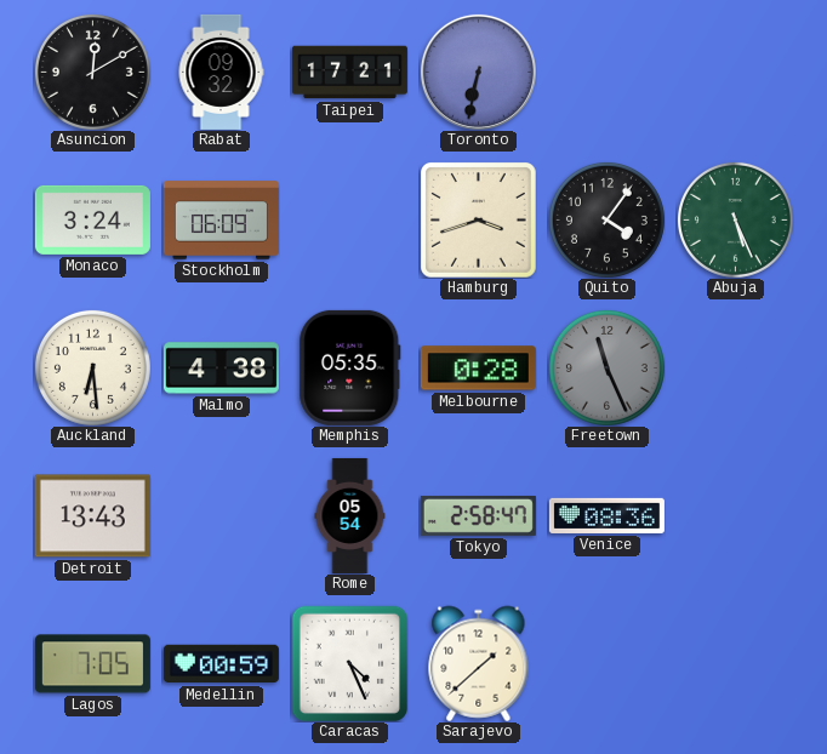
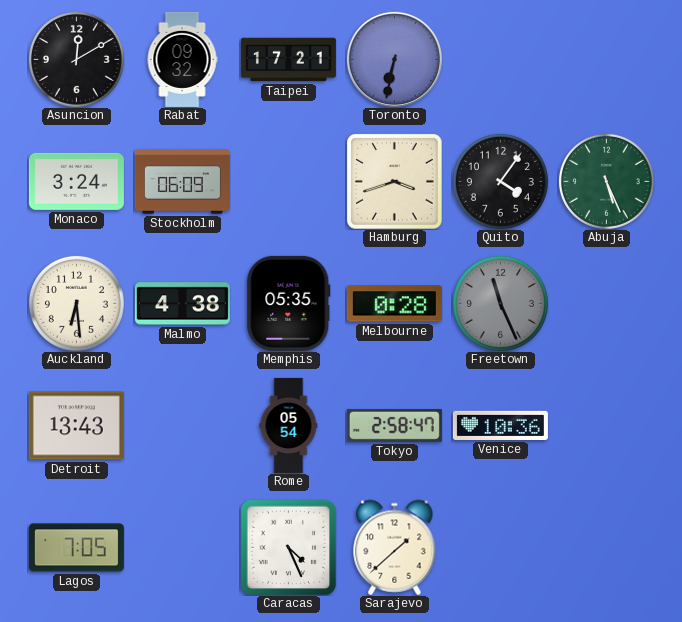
Venice: 08:36 -> 10:36
Medellin: 00:59 -> none
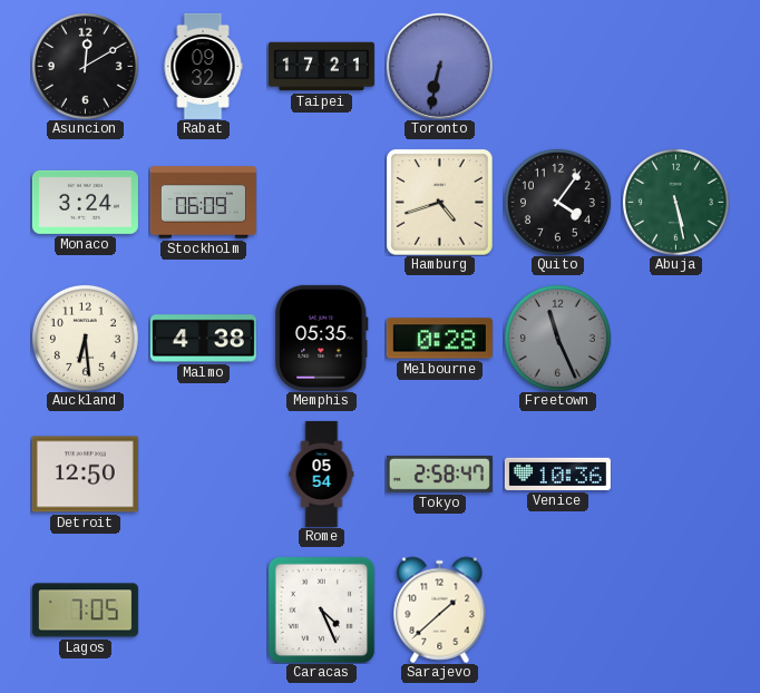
Hamburg: 3:42 -> 4:42
Abuja: 5:26 -> 5:28
Detroit: 13:43 -> 12:50
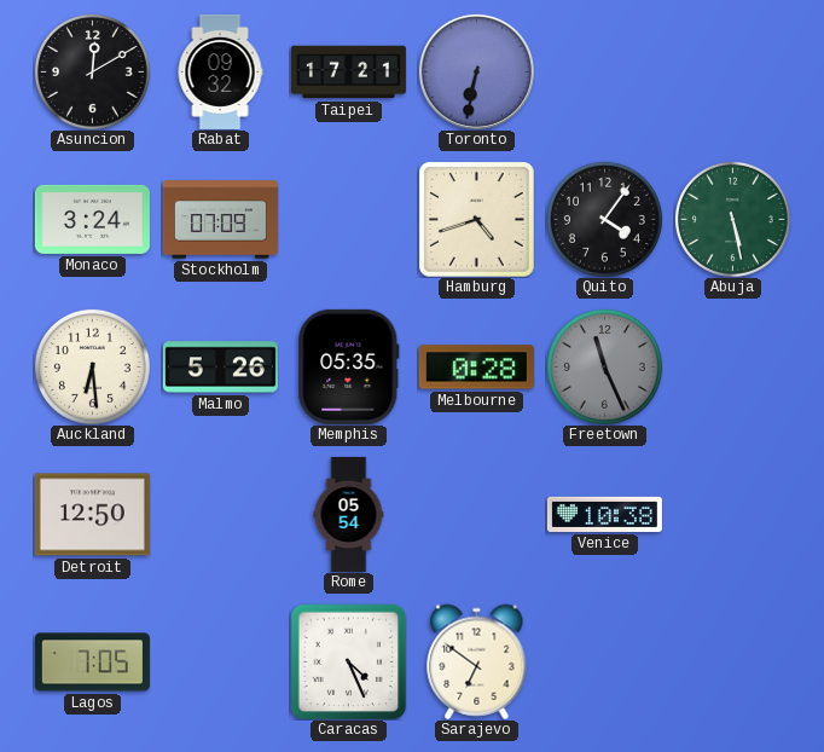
Stockholm: 06:09 -> 07:09
Malmo: 4:38 -> 5:26
Tokyo: 2:58 -> none
Venice: 10:36 -> 10:38
Sarajevo: 1:38 -> 6:51
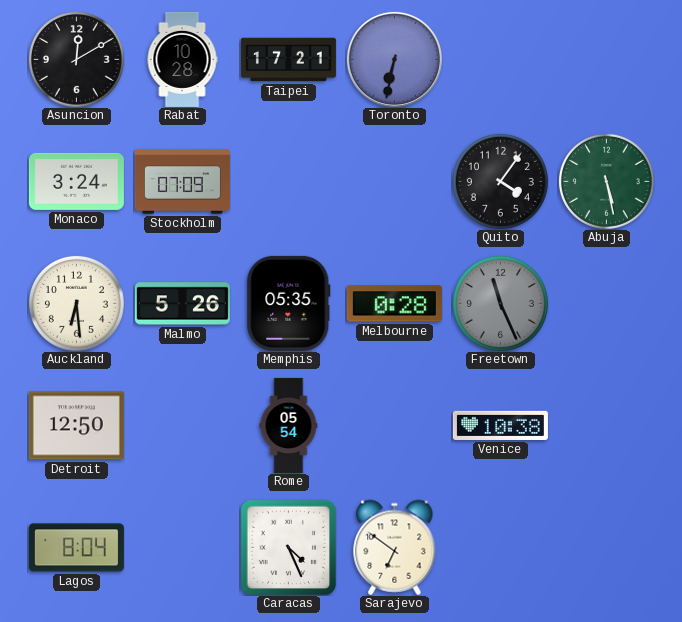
Rabat: 09:32 -> 10:28
Hamburg: 4:42 -> none
Lagos: 7:05 -> 8:04
